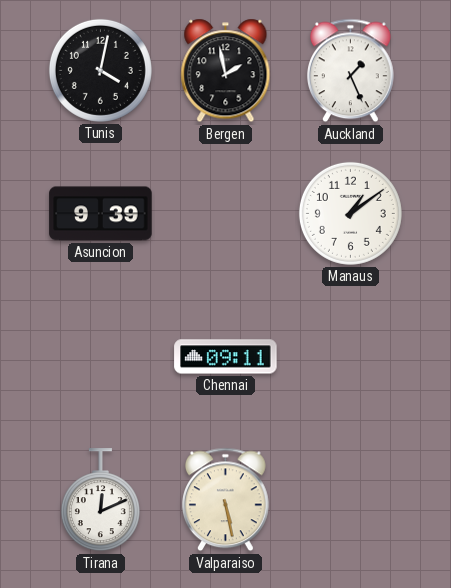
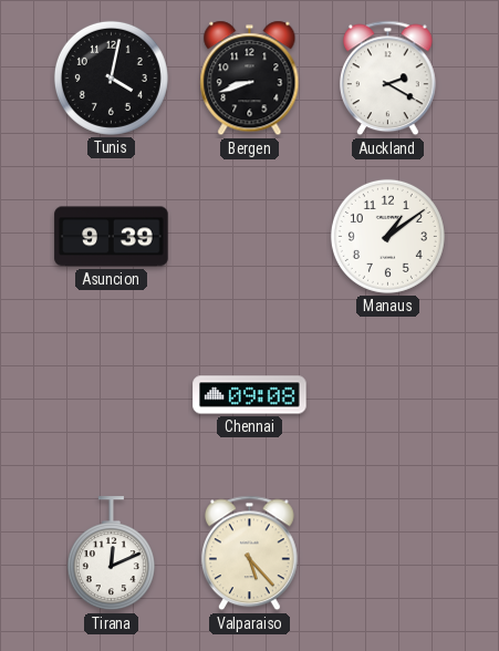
Bergen: 1:58 -> 8:42
Auckland: 1:26 -> 2:20
Chennai: 09:11 -> 09:08
Valparaiso: 5:28 -> 5:23
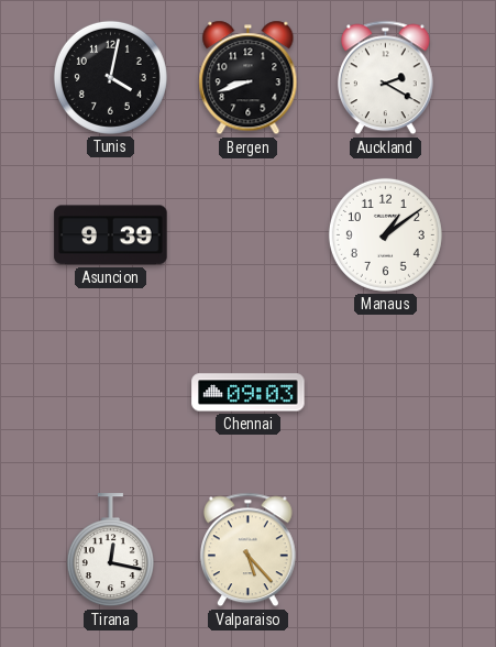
Chennai: 09:08 -> 09:03
Tirana: 12:11 -> 12:17
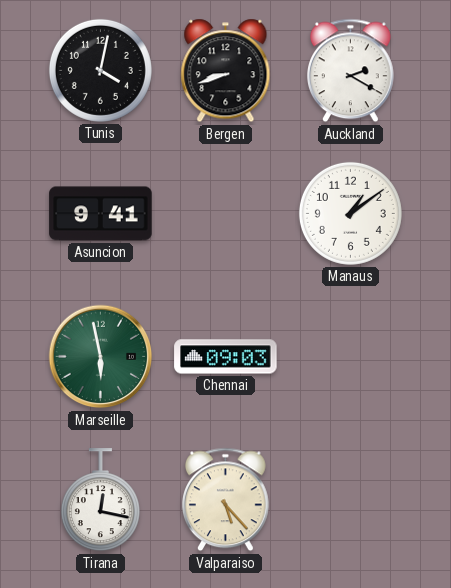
Asuncion: 9:39 -> 9:41
Marseille: none -> 5:58
